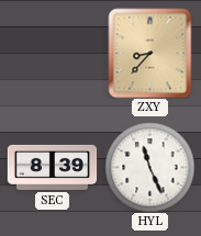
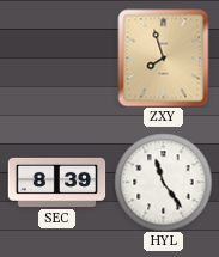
ZXY: 8:37 -> 7:57
HYL: 11:26 -> 11:24
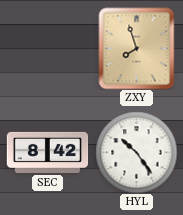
SEC: 8:39 -> 8:42
HYL: 11:24 -> 10:24
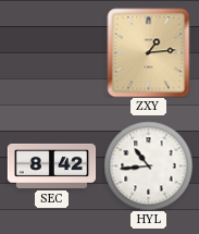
ZXY: 7:57 -> 1:14
HYL: 10:24 -> 10:44
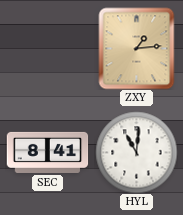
SEC: 8:42 -> 8:41
HYL: 10:44 -> 11:01
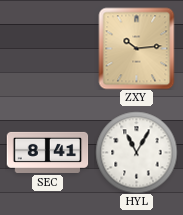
ZXY: 1:14 -> 10:14
HYL: 11:01 -> 11:05
